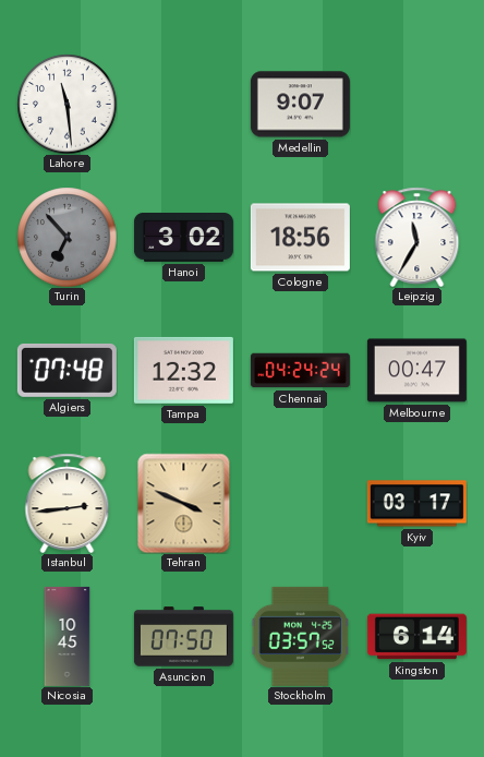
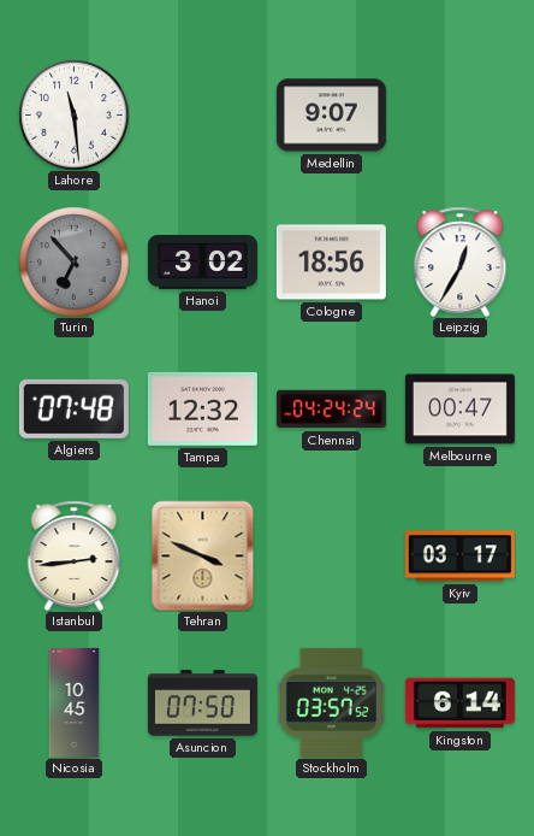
Leipzig: 11:35 -> 12:35
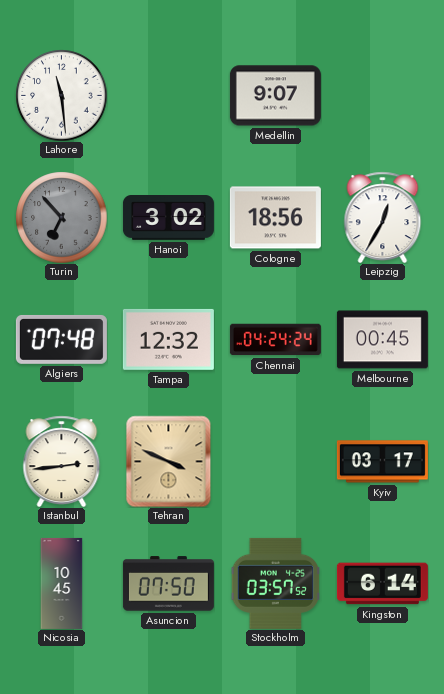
Melbourne: 00:47 -> 00:45
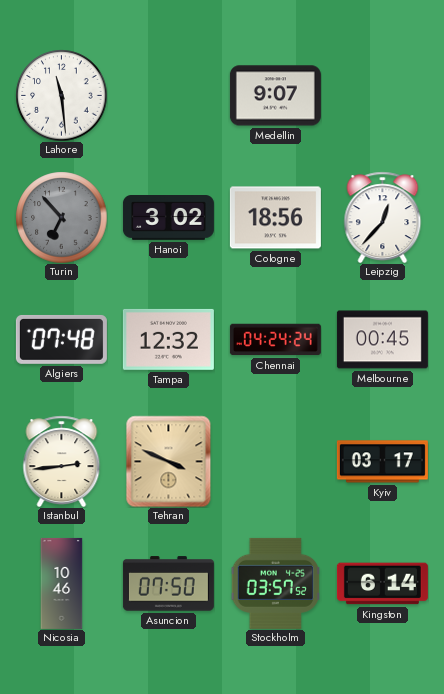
Leipzig: 12:35 -> 12:37
Nicosia: 10:45 -> 10:46
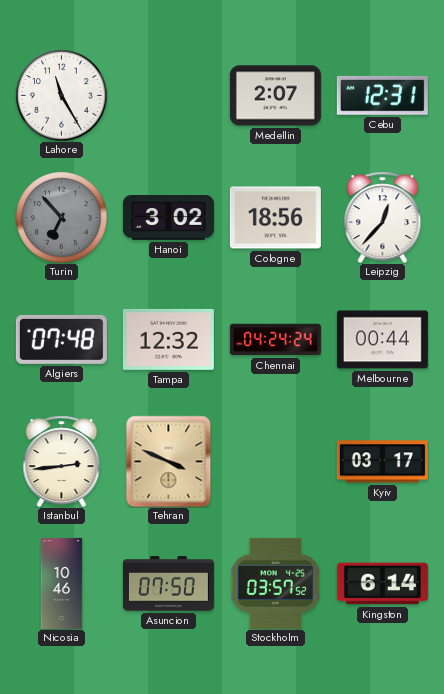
Lahore: 11:29 -> 11:25
Medellin: 9:07 -> 2:07
Cebu: none -> 12:31
Melbourne: 00:45 -> 00:44
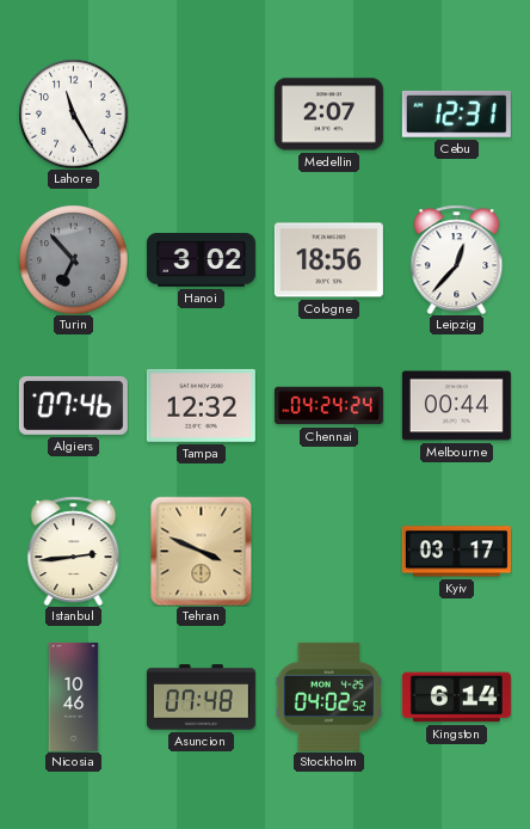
Algiers: 07:48 -> 07:46
Asuncion: 07:50 -> 07:48
Stockholm: 03:57 -> 04:02
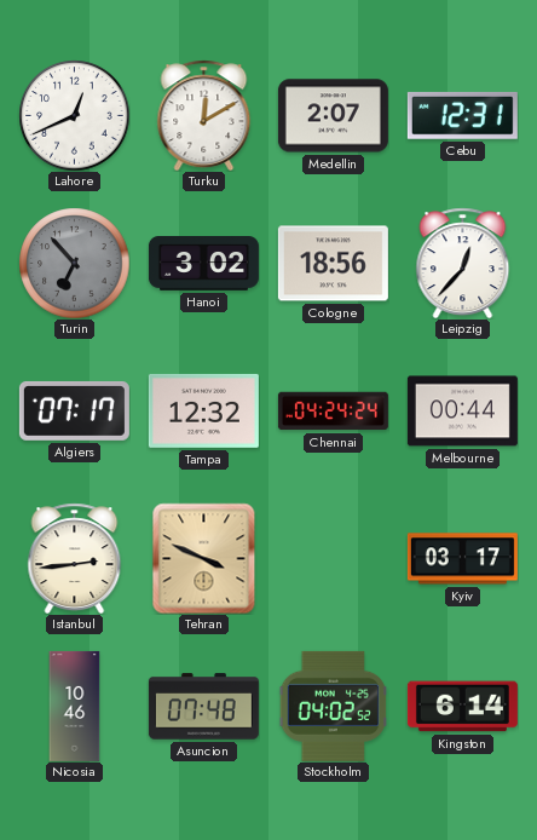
Lahore: 11:25 -> 12:41
Turku: none -> 12:10
Algiers: 07:46 -> 07:17
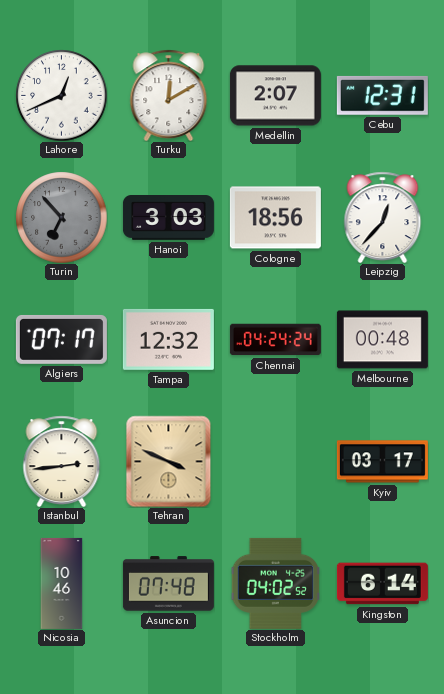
Hanoi: 3:02 -> 3:03
Melbourne: 00:44 -> 00:48
